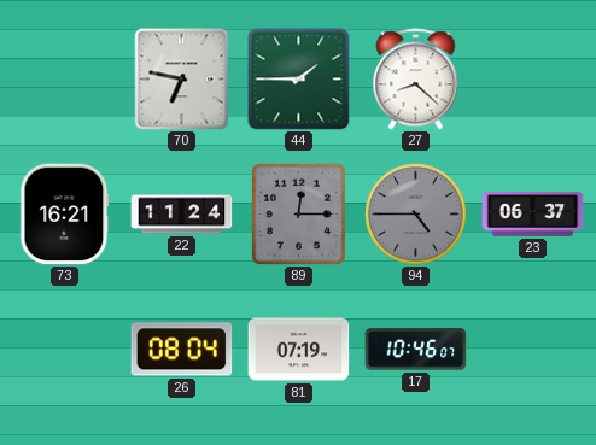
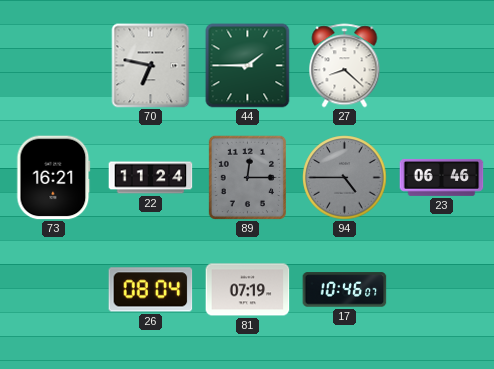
23: 06:37 -> 06:46
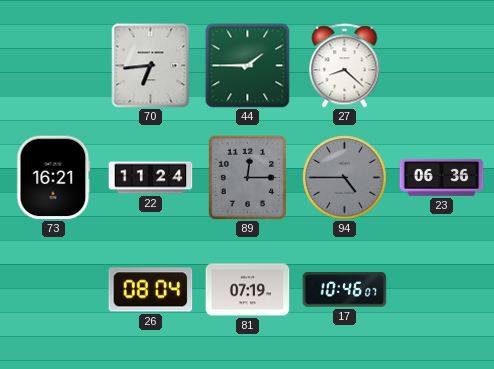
70: 6:47 -> 6:44
23: 06:46 -> 06:36
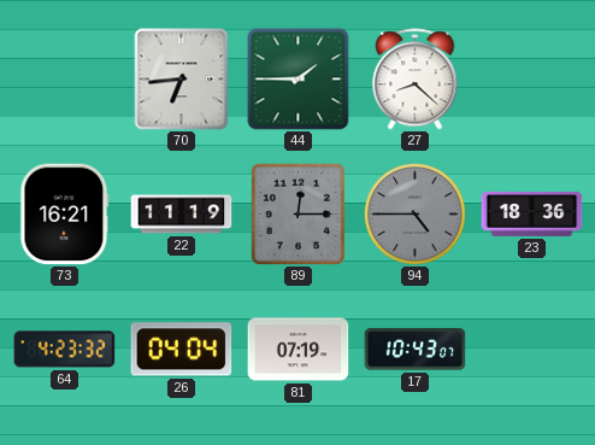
22: 11:24 -> 11:19
23: 06:36 -> 18:36
64: none -> 4:23
26: 08:04 -> 04:04
17: 10:46 -> 10:43
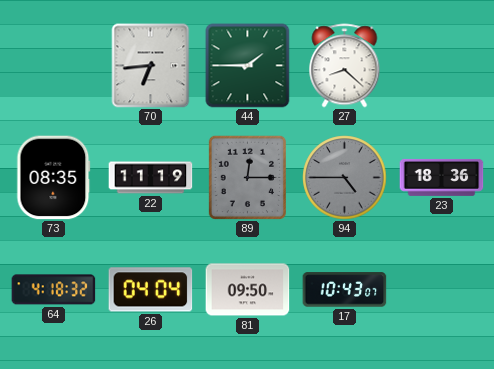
73: 16:21 -> 08:35
64: 4:23 -> 4:18
81: 07:19 -> 09:50
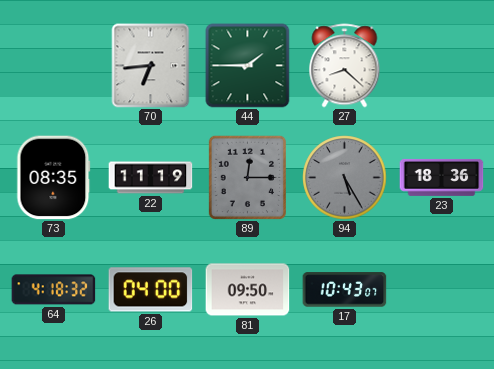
94: 4:45 -> 5:25
26: 04:04 -> 04:00
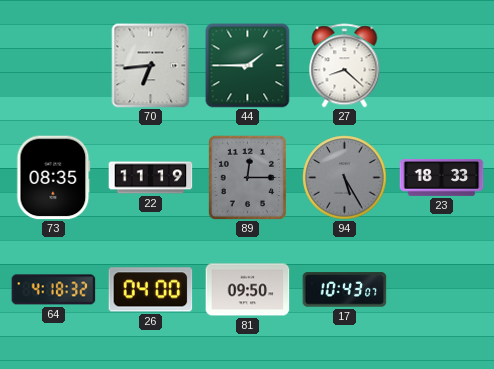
23: 18:36 -> 18:33
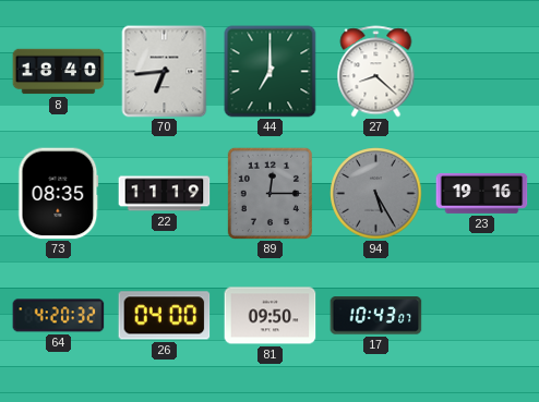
8: none -> 18:40
44: 1:45 -> 7:00
23: 18:33 -> 19:16
64: 4:18 -> 4:20
